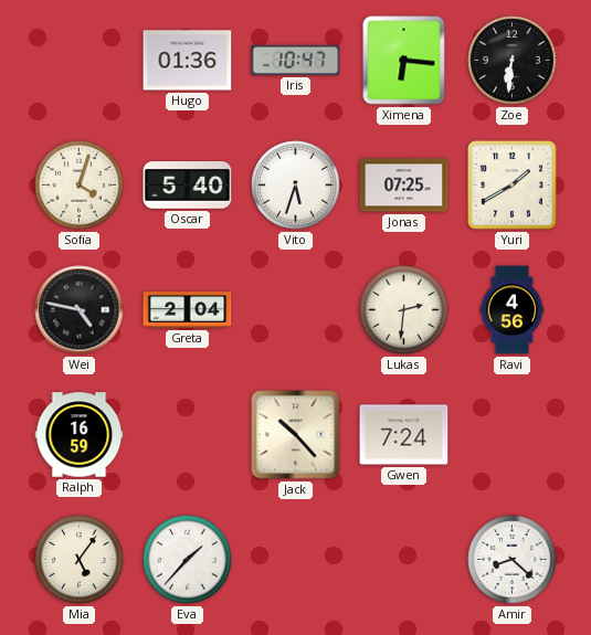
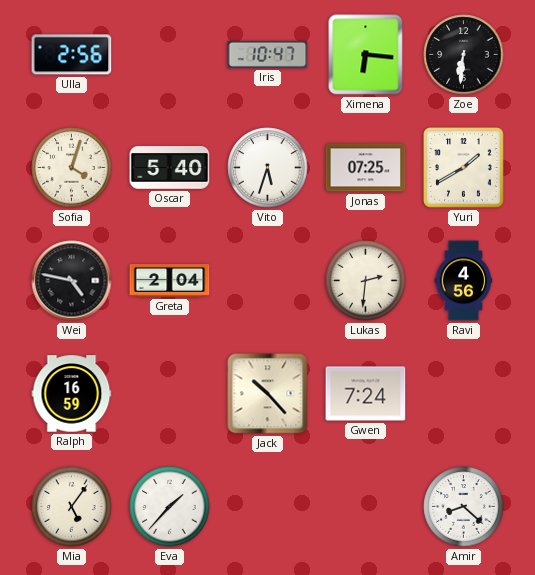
Ulla: none -> 2:56
Hugo: 01:36 -> none
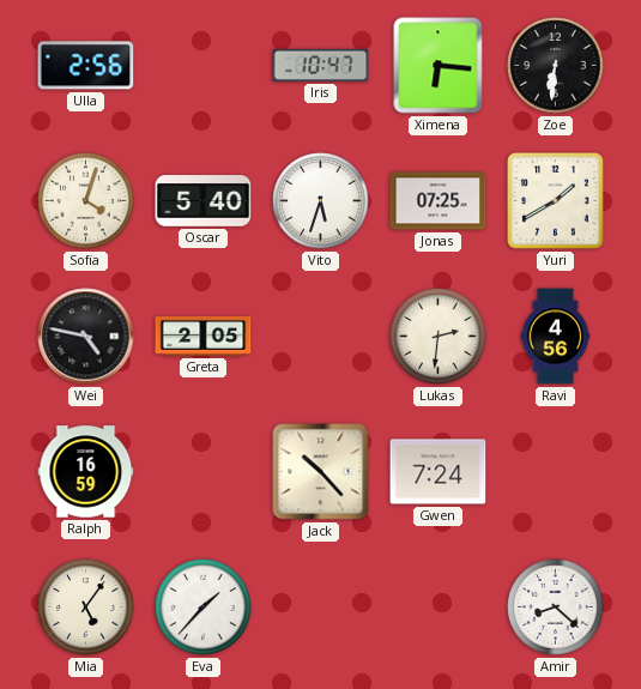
Greta: 2:04 -> 2:05
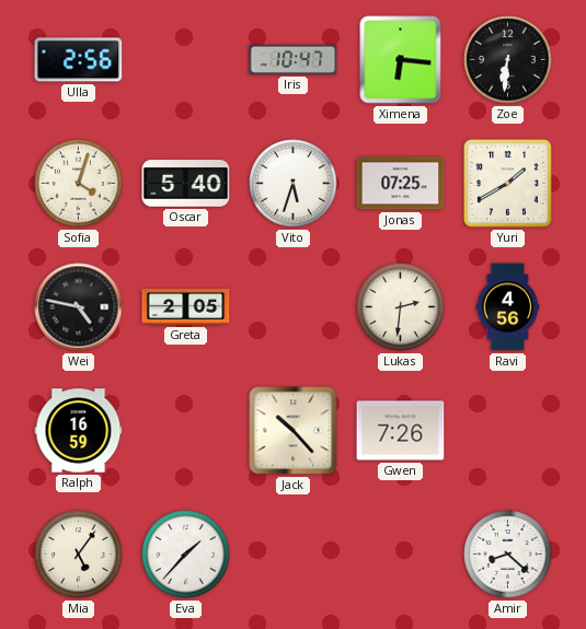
Gwen: 7:24 -> 7:26
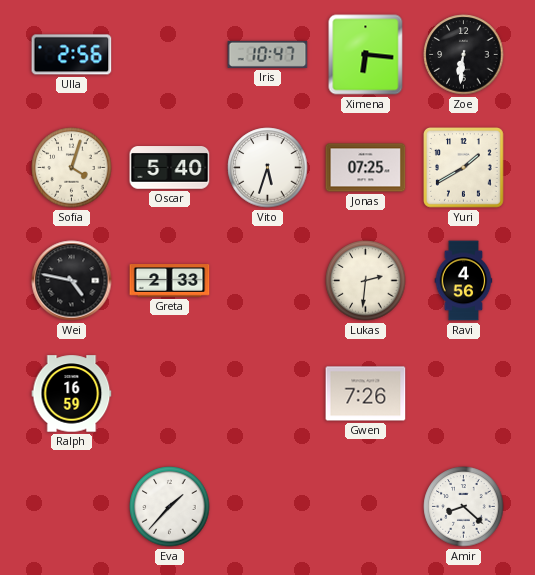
Greta: 2:05 -> 2:33
Jack: 10:23 -> none
Mia: 5:06 -> none
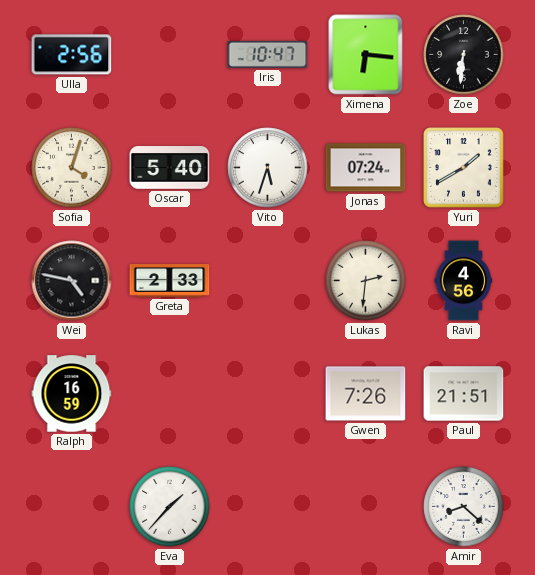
Jonas: 07:25 -> 07:24
Paul: none -> 21:51
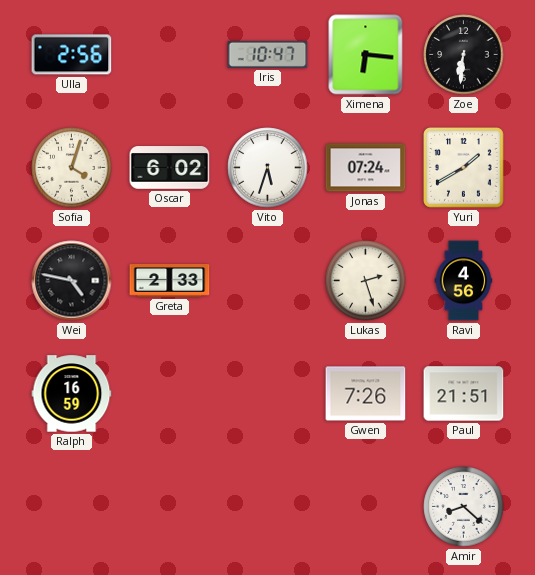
Oscar: 5:40 -> 6:02
Lukas: 2:31 -> 2:27
Eva: 1:37 -> none
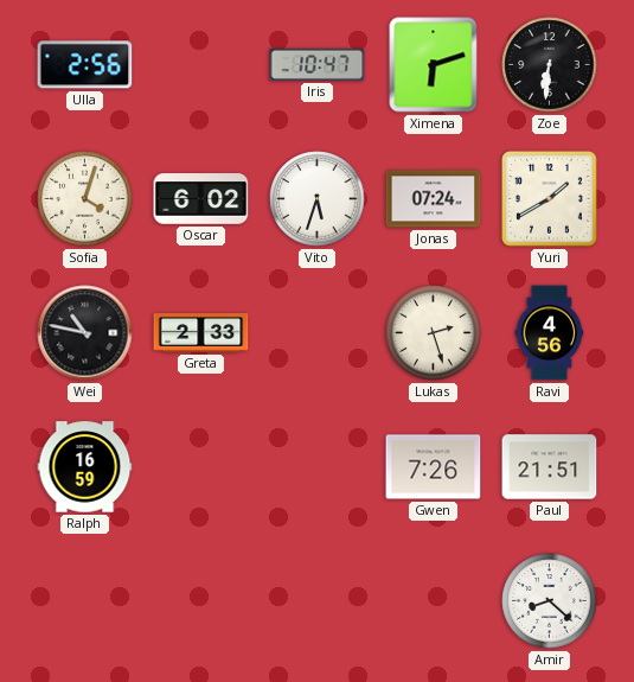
Ximena: 6:16 -> 6:12
Wei: 4:47 -> 10:47
